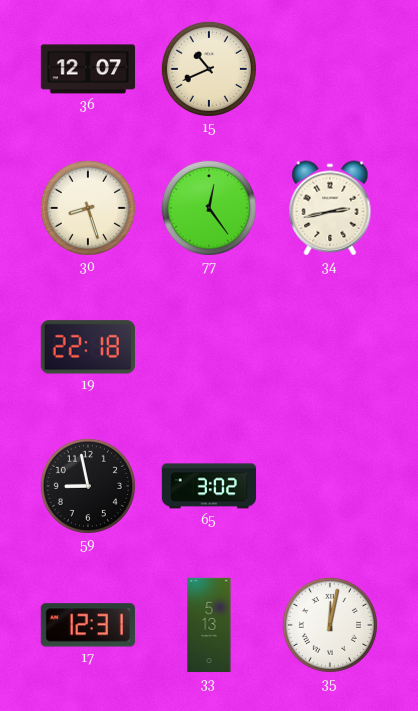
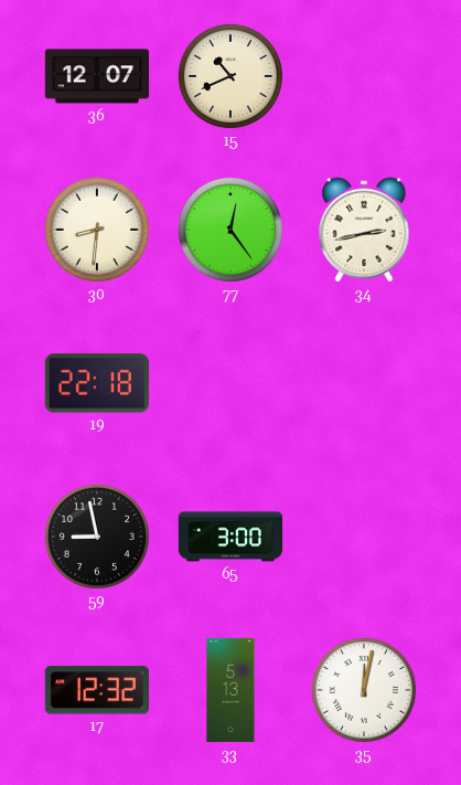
30: 8:27 -> 8:31
65: 3:02 -> 3:00
17: 12:31 -> 12:32
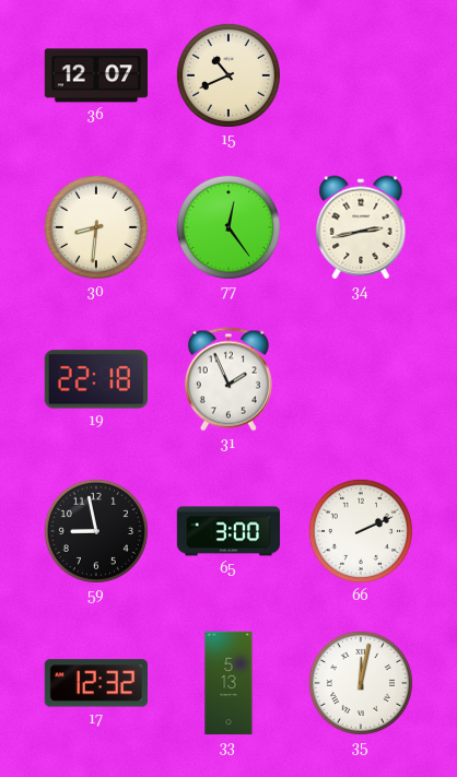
31: none -> 1:56
66: none -> 2:11
